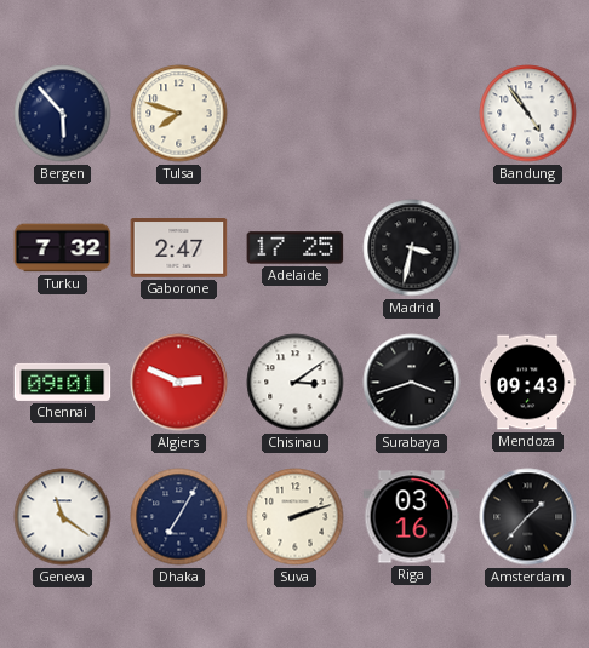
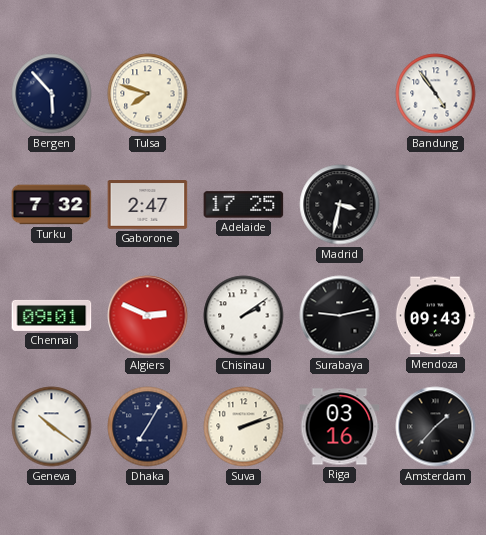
Chisinau: 3:09 -> 2:09
Surabaya: 3:42 -> 9:13
Geneva: 11:21 -> 10:21
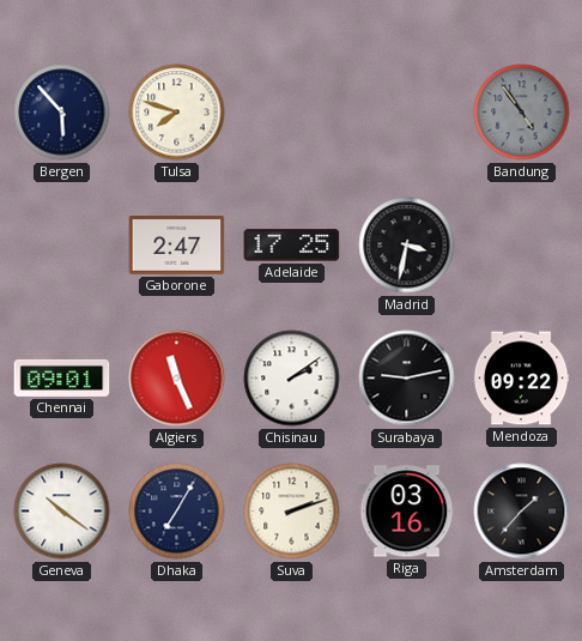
Bandung dial: white -> grey
Turku: 7:32 -> none
Algiers: 2:49 -> 11:26
Mendoza: 09:43 -> 09:22
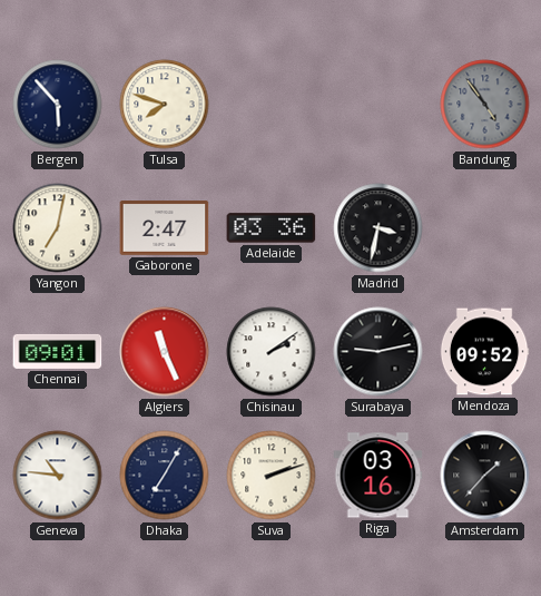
Yangon: none -> 7:02
Adelaide: 17:25 -> 03:36
Mendoza: 09:22 -> 09:52
Geneva: 10:21 -> 10:46
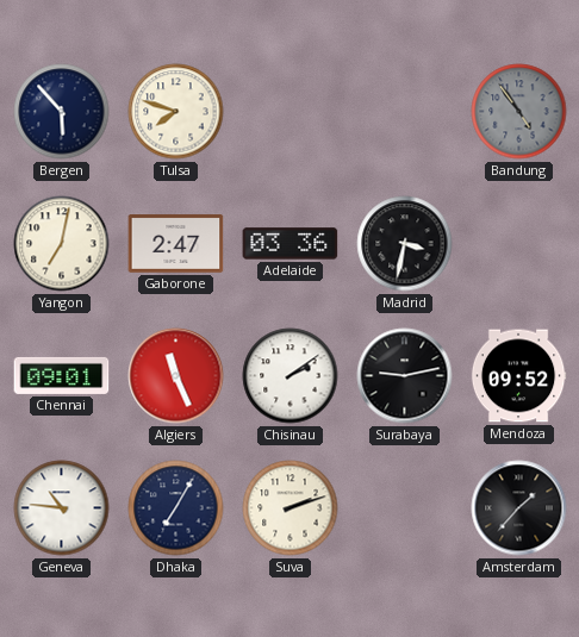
Riga: 03:16 -> none
